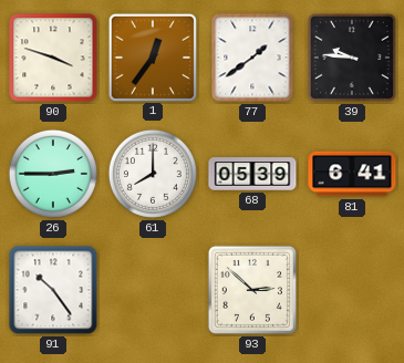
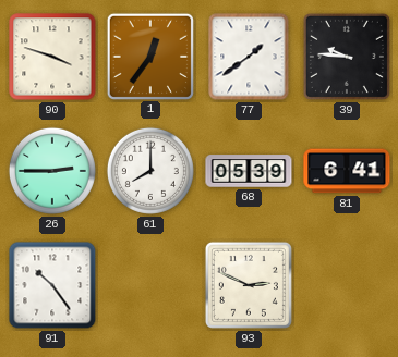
93: 2:52 -> 2:49
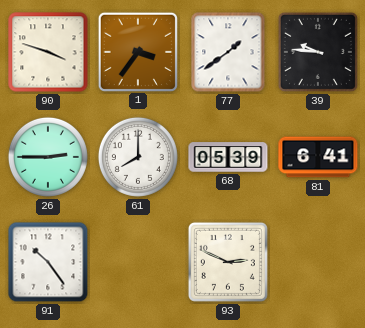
1: 12:36 -> 3:36
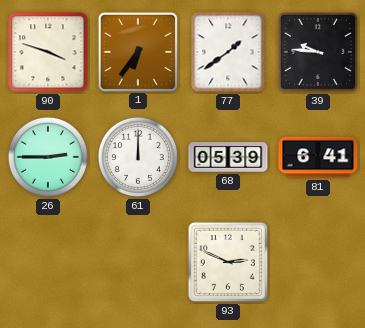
1: 3:36 -> 6:36
61: 8:00 -> 12:00
91: 10:24 -> none
